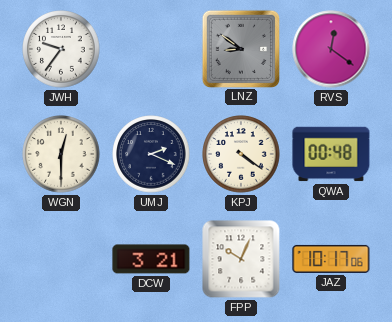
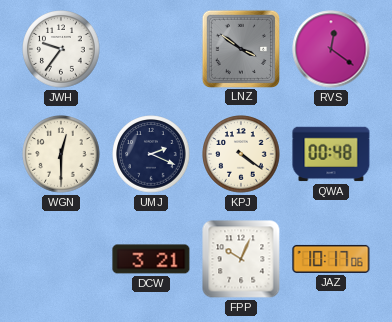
LNZ: 8:51 -> 3:51
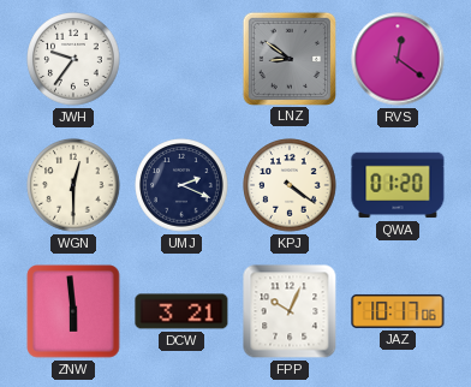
LNZ: 3:51 -> 8:51
QWA: 00:48 -> 01:20
ZNW: none -> 5:59
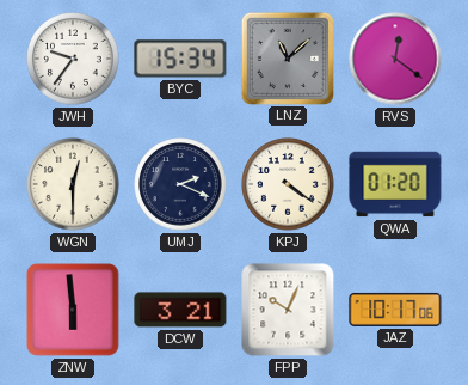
BYC: none -> 15:34
LNZ: 8:51 -> 11:08
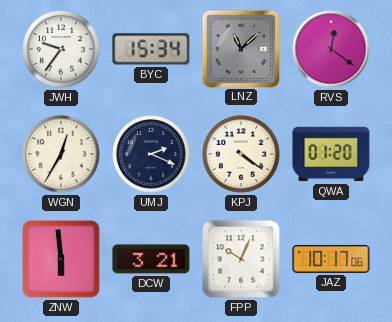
WGN: 12:30 -> 12:35
